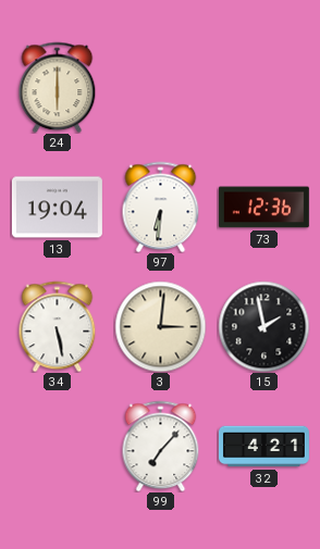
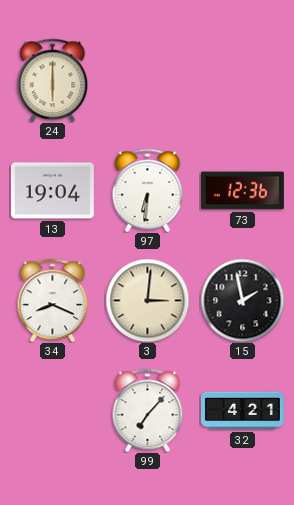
34: 5:28 -> 8:19
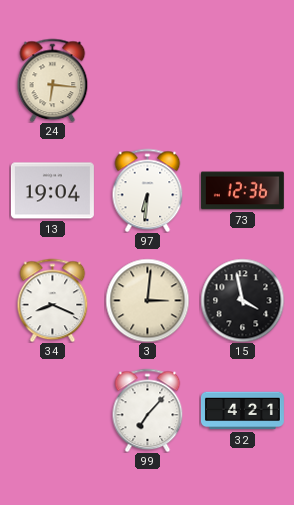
24: 6:00 -> 6:16
15: 1:58 -> 3:58
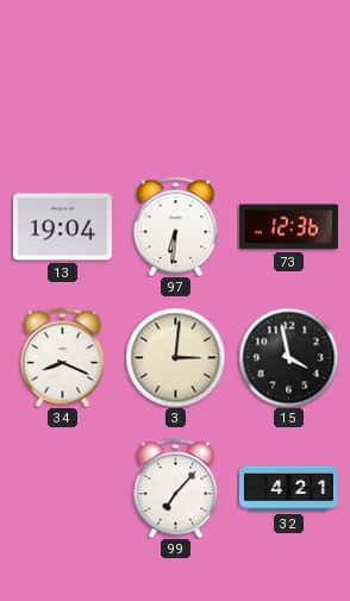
24: 6:16 -> none
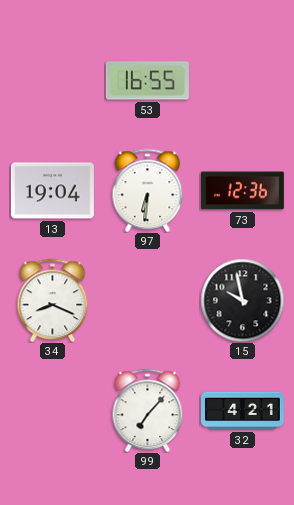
53: none -> 16:55
3: 3:01 -> none
15: 3:58 -> 9:58
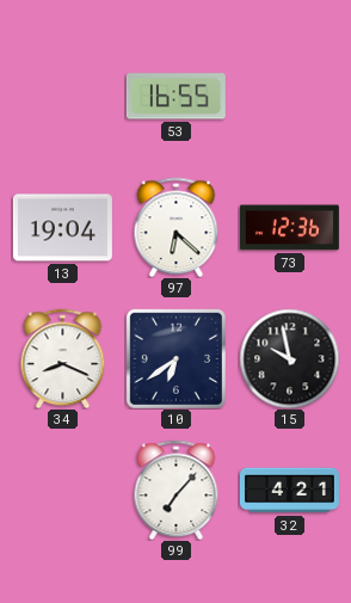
97: 6:31 -> 6:22
10: none -> 6:39
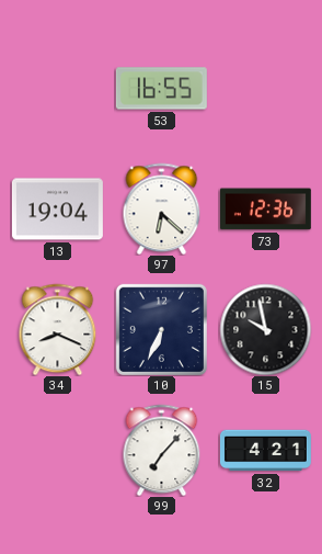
10: 6:39 -> 6:34
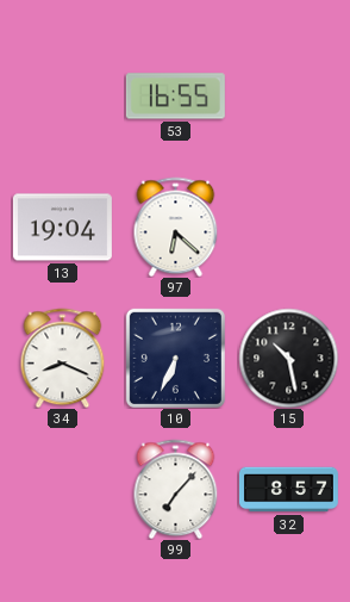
73: 12:36 -> none
15: 9:58 -> 10:28
32: 4:21 -> 8:57
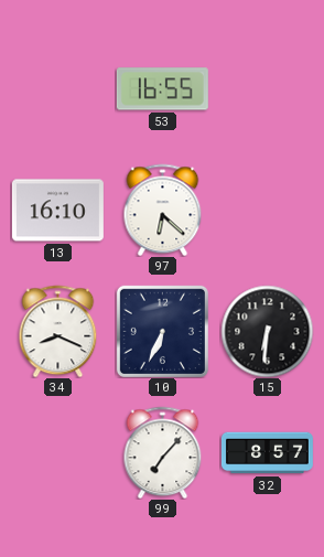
13: 19:04 -> 16:10
15: 10:28 -> 6:31
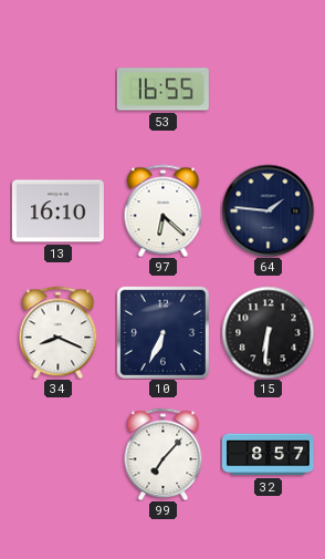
64: none -> 1:46
